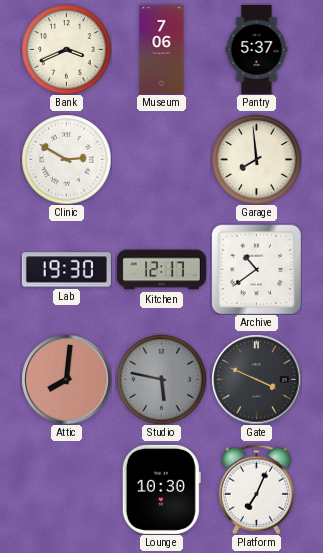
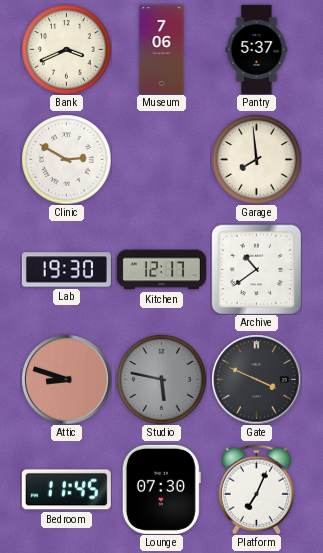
Attic: 8:01 -> 8:48
Bedroom: none -> 11:45
Lounge: 10:30 -> 07:30
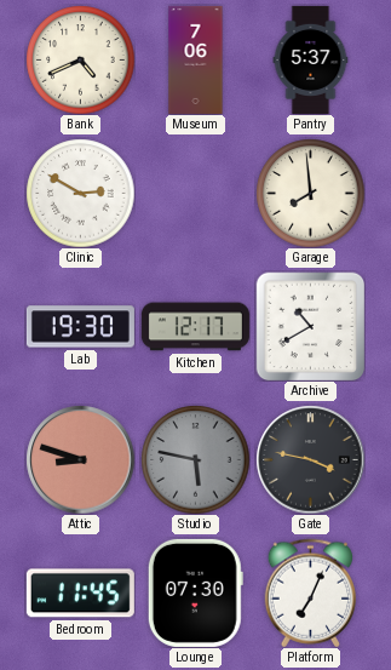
Bank: 3:41 -> 4:41
Archive: 10:39 -> 10:40
Gate: 3:49 -> 3:47
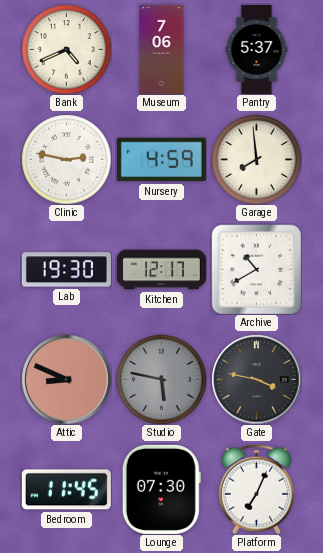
Clinic: 2:50 -> 2:47
Nursery: none -> 4:59
Attic: 8:48 -> 8:49
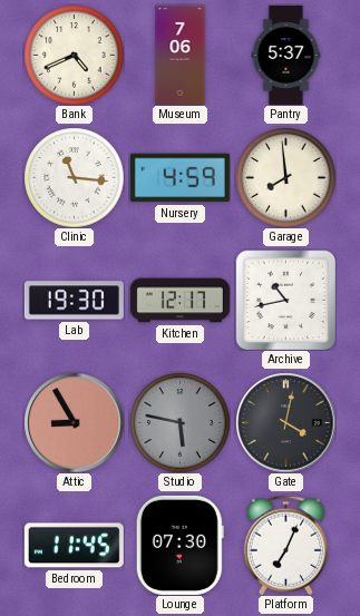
Clinic: 2:47 -> 11:16
Archive: 10:40 -> 10:43
Attic: 8:49 -> 8:55
Gate: 3:47 -> 4:02
